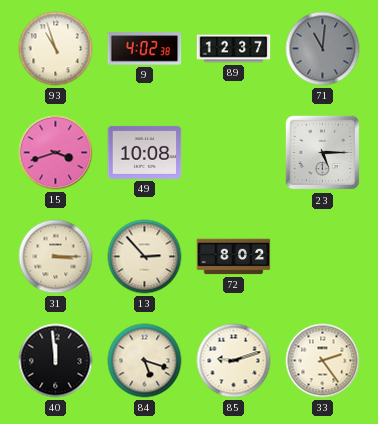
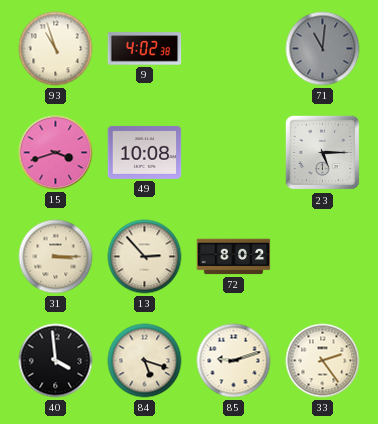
89: 12:37 -> none
40: 11:59 -> 3:59
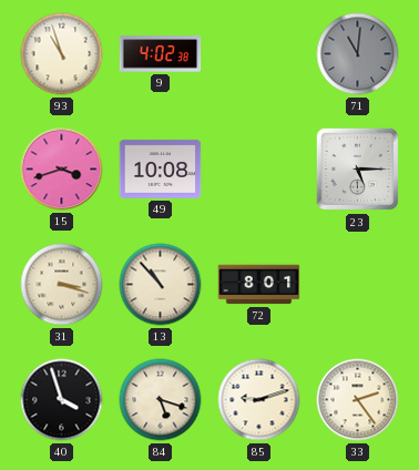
31: 3:15 -> 3:18
13: 2:53 -> 10:53
72: 8:02 -> 8:01
40: 3:59 -> 3:57
